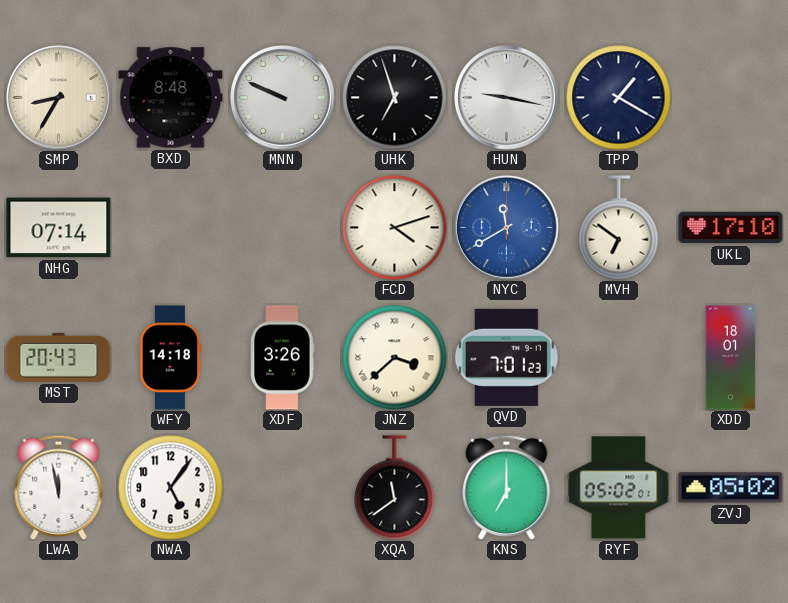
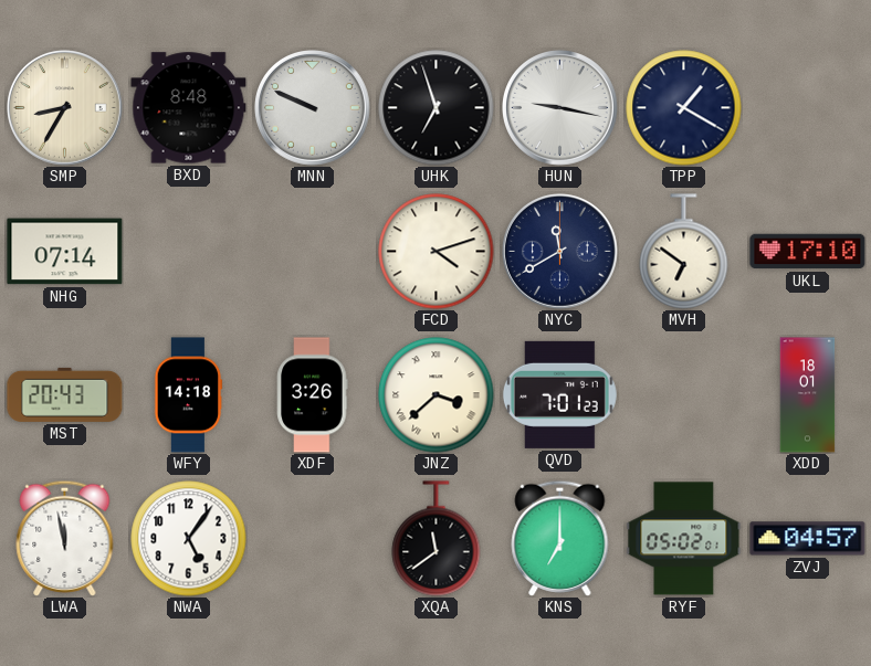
NYC dial: blue -> navy
ZVJ: 05:02 -> 04:57
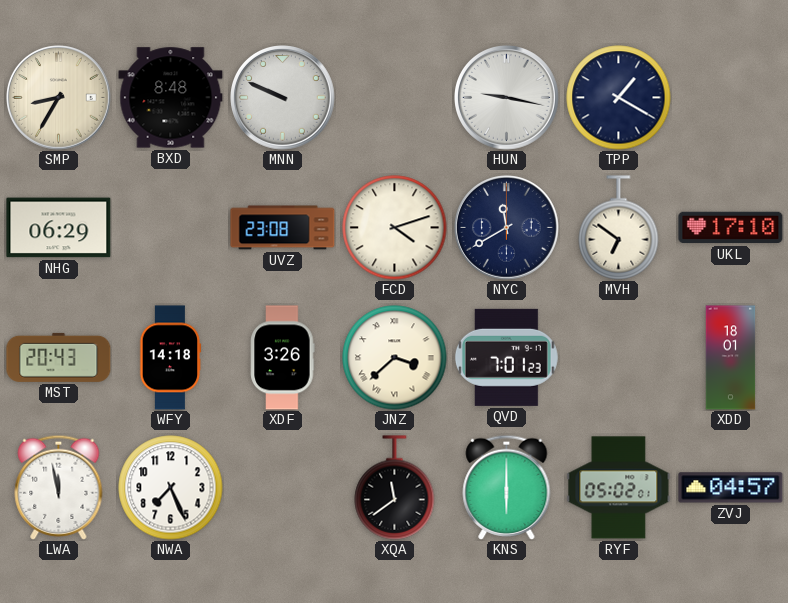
UHK: 6:57 -> none
NHG: 07:14 -> 06:29
UVZ: none -> 23:08
NWA: 5:06 -> 7:26
KNS: 7:00 -> 6:00
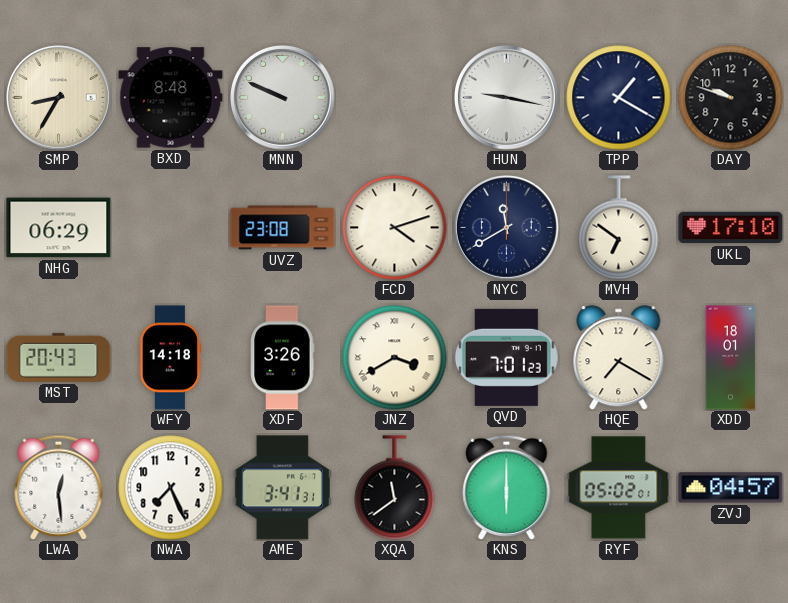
DAY: none -> 9:48
JNZ: 3:38 -> 3:40
HQE: none -> 7:20
LWA: 11:58 -> 12:29
AME: none -> 3:41
